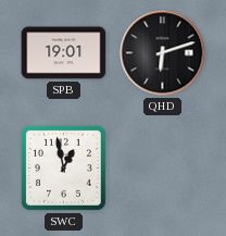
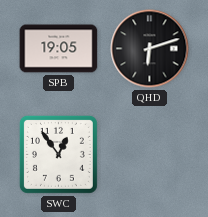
SPB: 19:01 -> 19:05
SWC: 12:58 -> 12:54
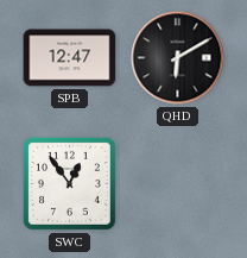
SPB: 19:05 -> 12:47
QHD: 6:12 -> 6:10
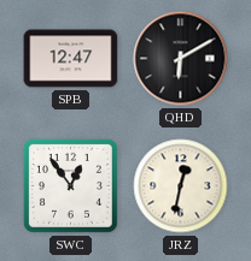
JRZ: none -> 12:32
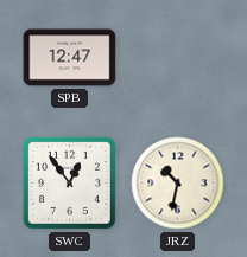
QHD: 6:10 -> none
JRZ: 12:32 -> 10:32
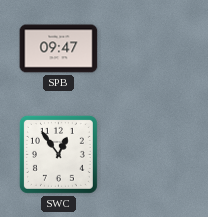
SPB: 12:47 -> 09:47
JRZ: 10:32 -> none
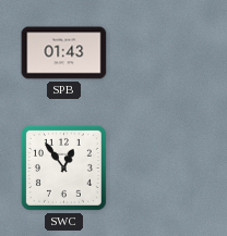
SPB: 09:47 -> 01:43
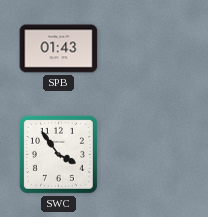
SWC: 12:54 -> 3:54
